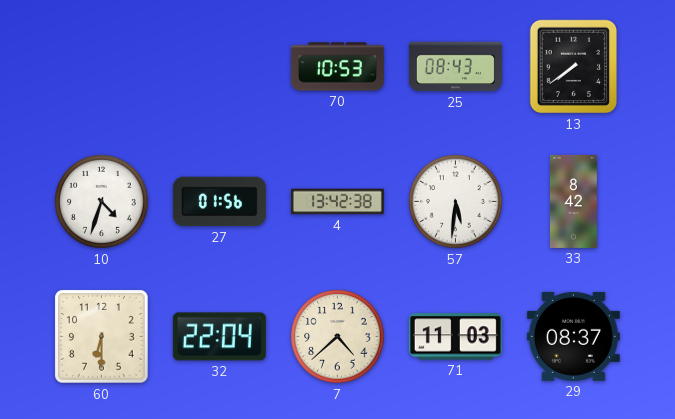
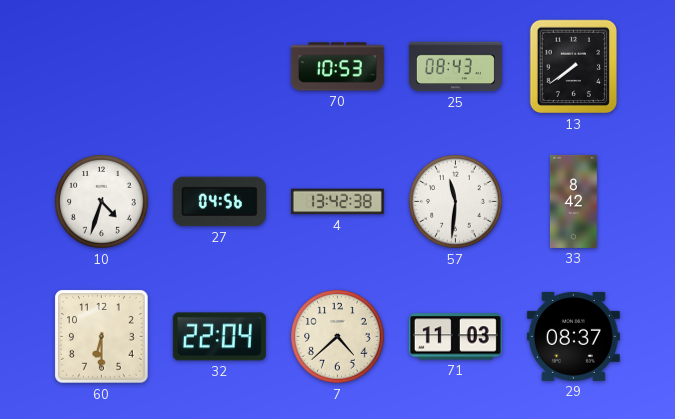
27: 01:56 -> 04:56
57: 5:31 -> 11:31
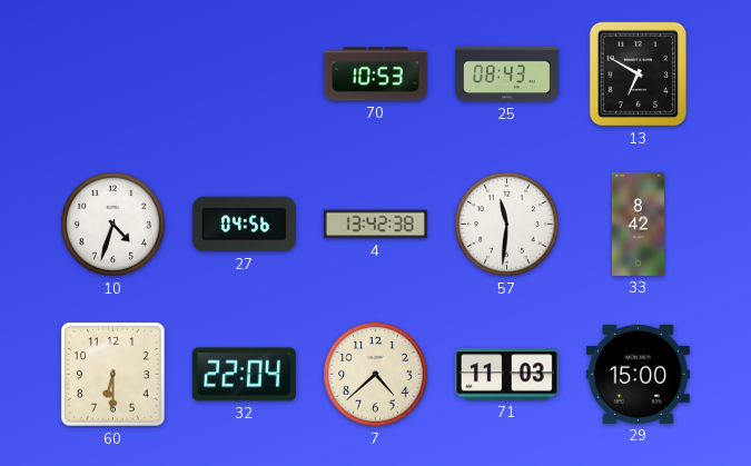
13: 7:39 -> 6:50
29: 08:37 -> 15:00
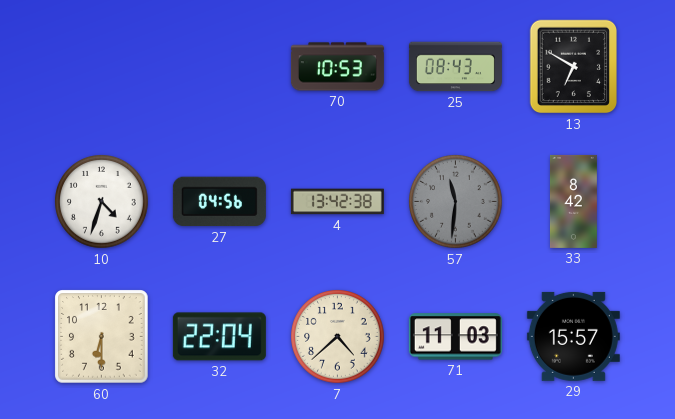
57 dial: white -> grey
29: 15:00 -> 15:57
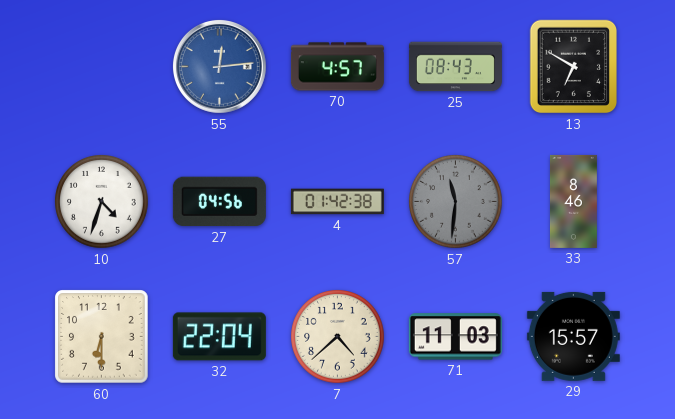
55: none -> 12:14
70: 10:53 -> 4:57
4: 13:42 -> 01:42
33: 8:42 -> 8:46
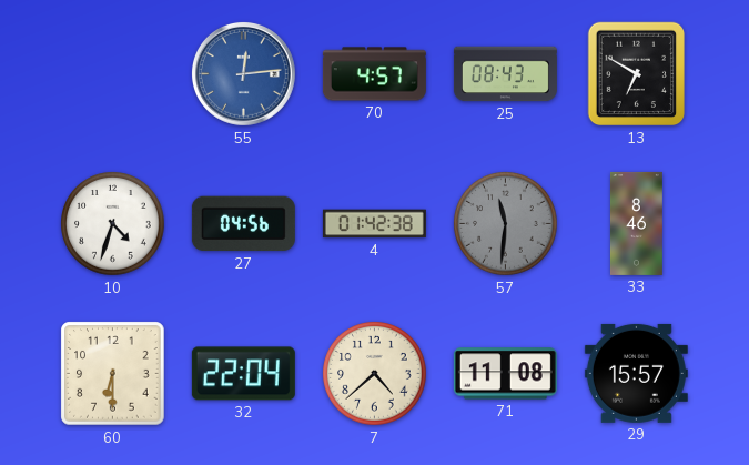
71: 11:03 -> 11:08
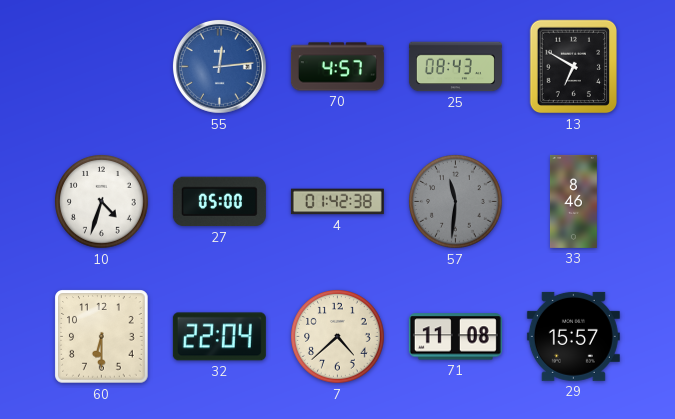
27: 04:56 -> 05:00
